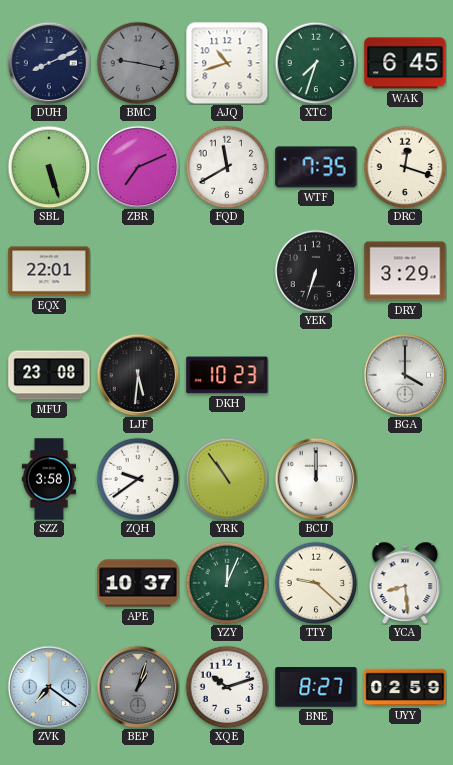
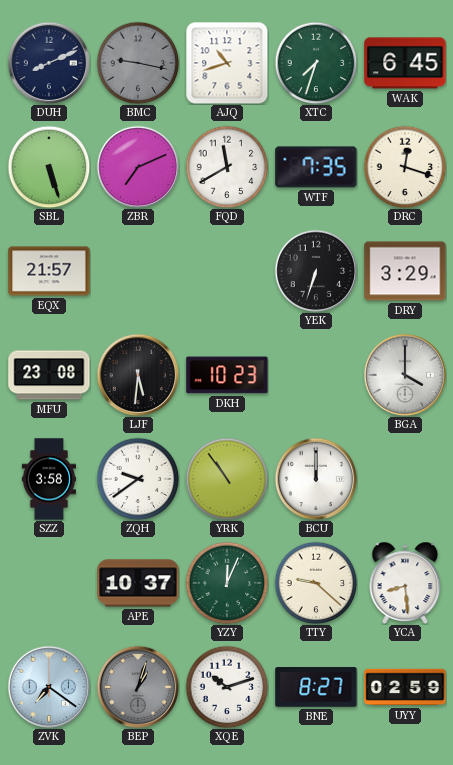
EQX: 22:01 -> 21:57
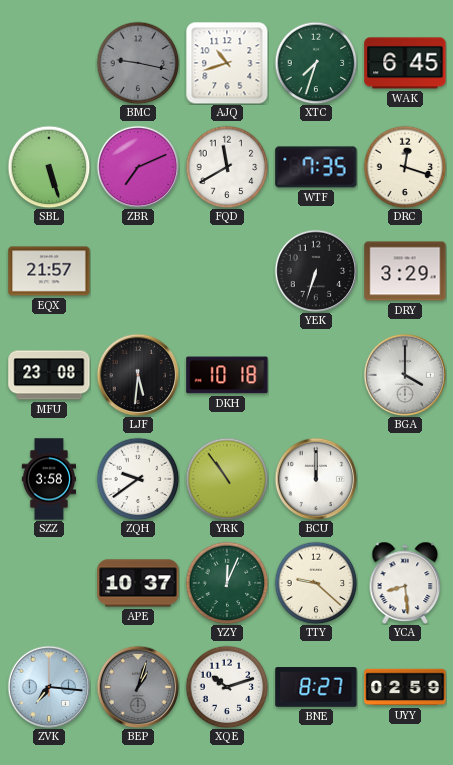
DUH: 8:11 -> none
DKH: 10:23 -> 10:18
ZVK: 7:21 -> 7:16
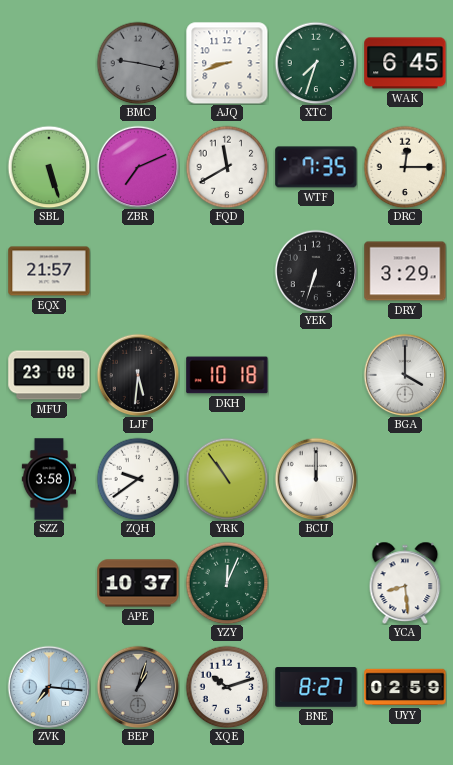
AJQ: 10:42 -> 8:42
DRC: 12:18 -> 12:15
TTY: 9:22 -> none
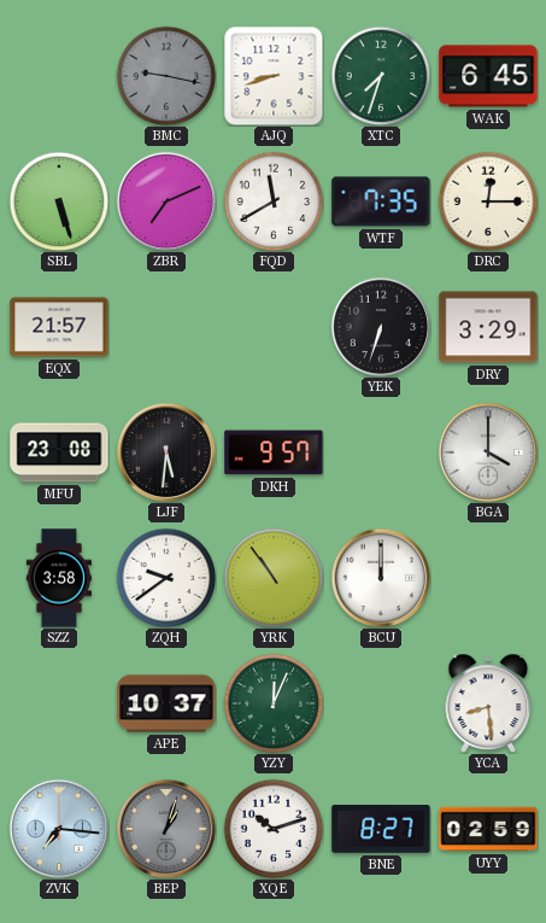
DKH: 10:18 -> 9:57
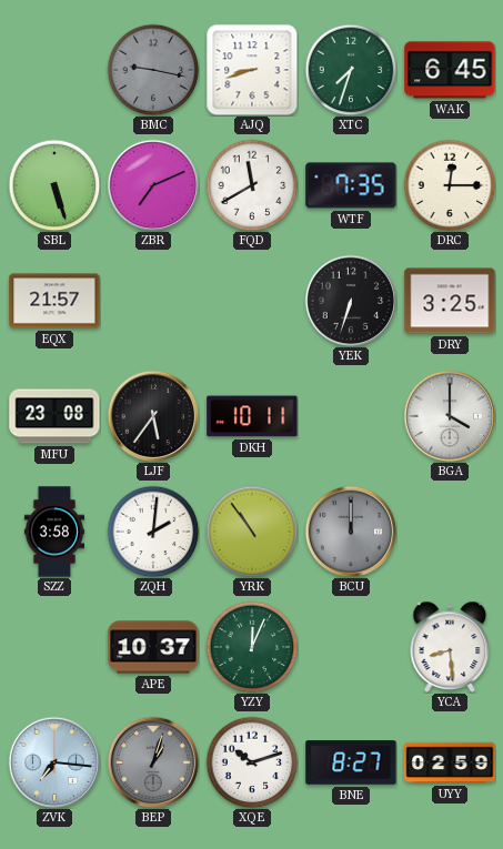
DRY: 3:29 -> 3:25
LJF: 5:31 -> 5:36
DKH: 9:57 -> 10:11
ZQH: 9:39 -> 2:01
BCU dial: white -> grey
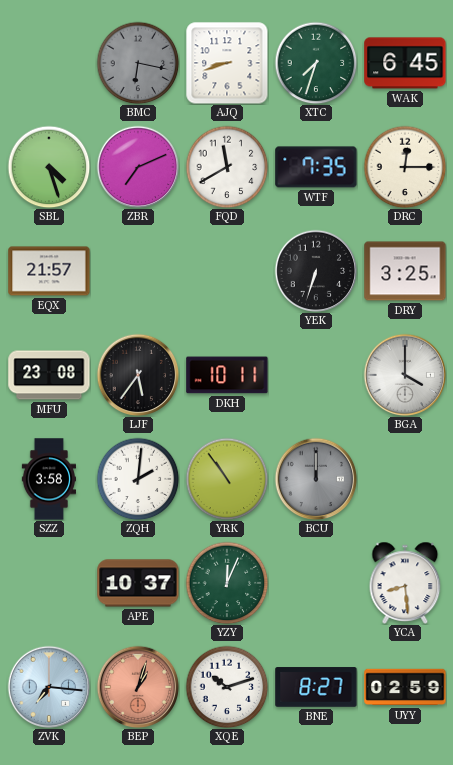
BMC: 9:17 -> 6:17
SBL: 5:27 -> 4:27
BEP dial: grey -> salmon
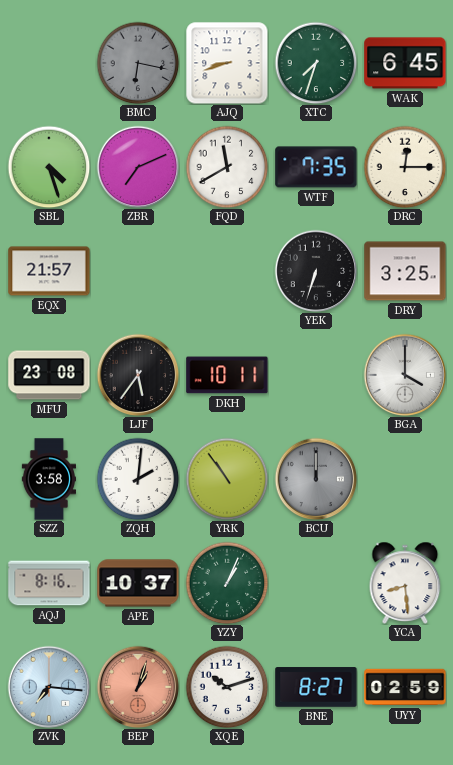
AQJ: none -> 8:16
YZY: 12:04 -> 1:04
